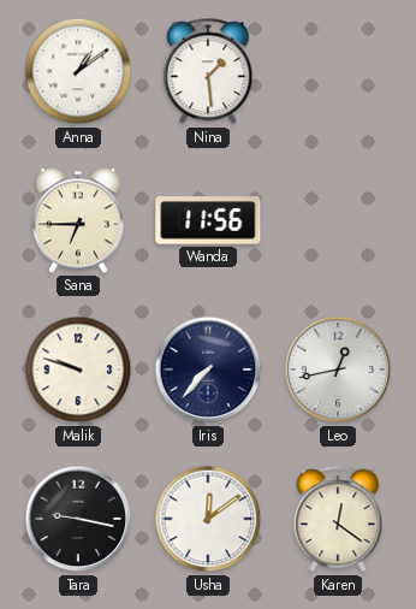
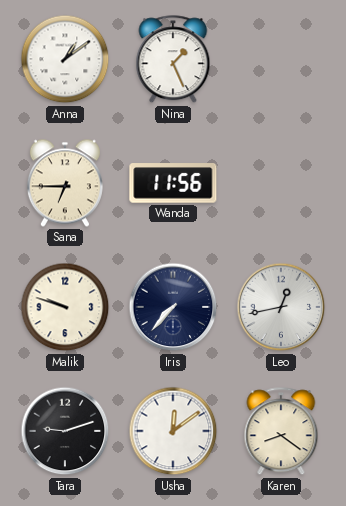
Nina: 1:29 -> 1:26
Tara: 9:17 -> 9:12
Karen: 12:21 -> 8:21
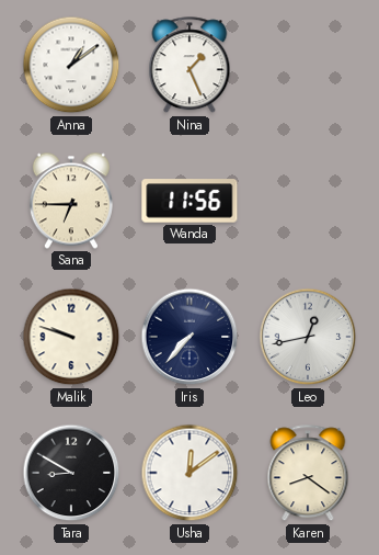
Tara: 9:12 -> 8:50
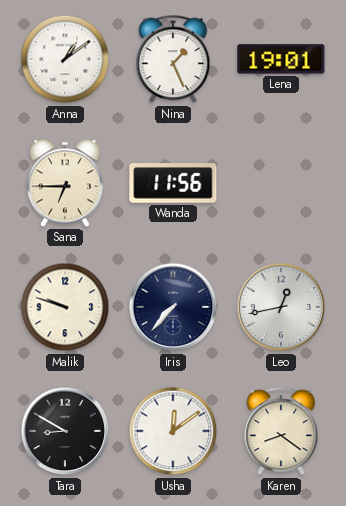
Lena: none -> 19:01
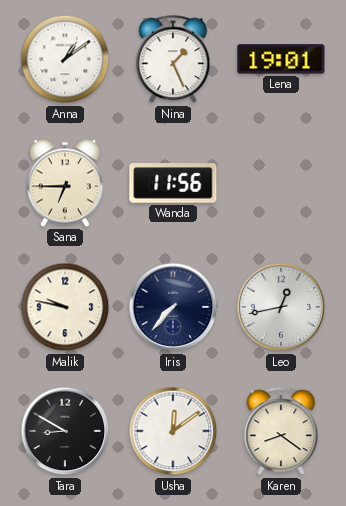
Malik: 9:48 -> 9:47
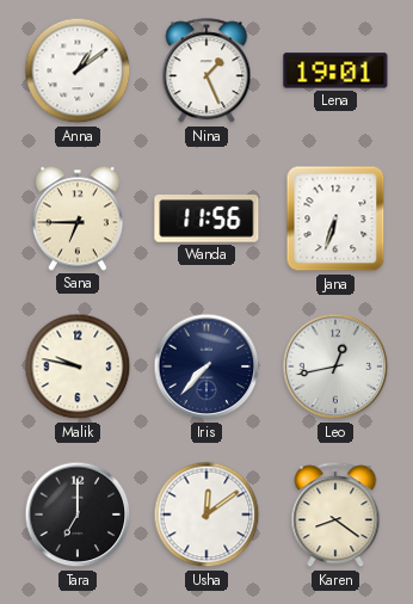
Jana: none -> 6:33
Tara: 8:50 -> 7:00
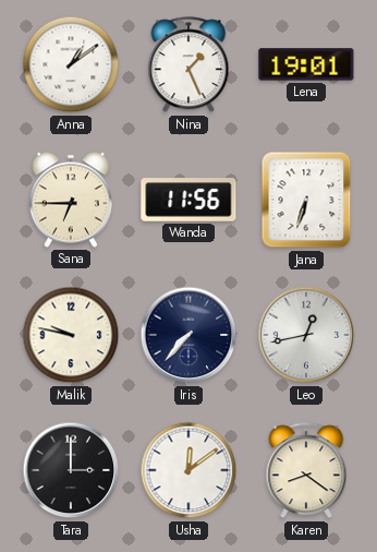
Tara: 7:00 -> 3:00
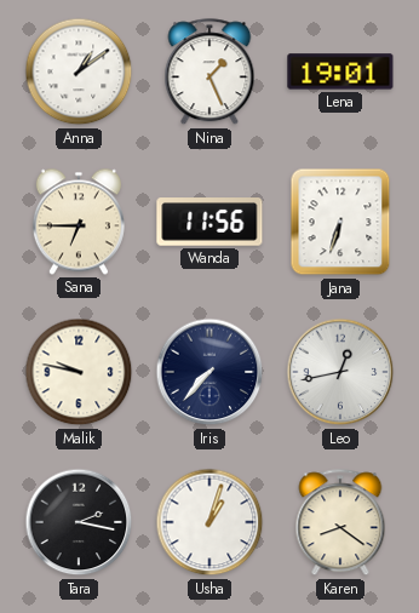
Tara: 3:00 -> 2:17
Usha: 12:09 -> 1:03
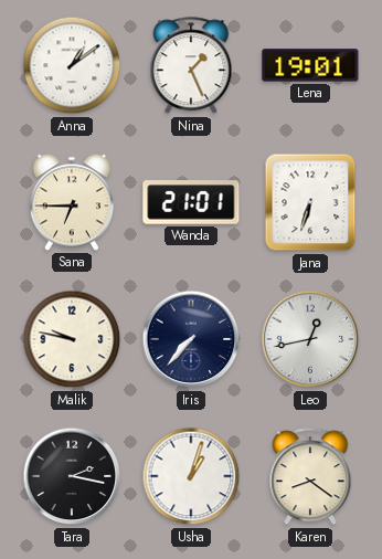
Wanda: 11:56 -> 21:01
